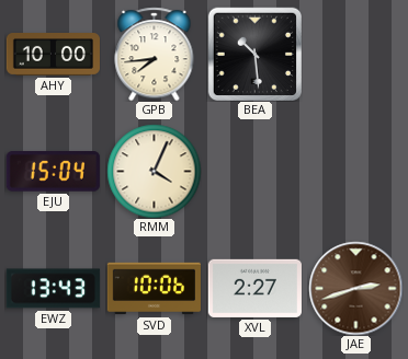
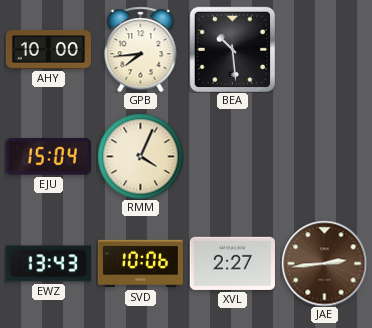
JAE: 2:42 -> 2:44
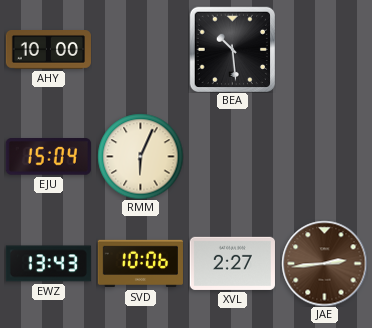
GPB: 7:44 -> none
RMM: 4:04 -> 6:04
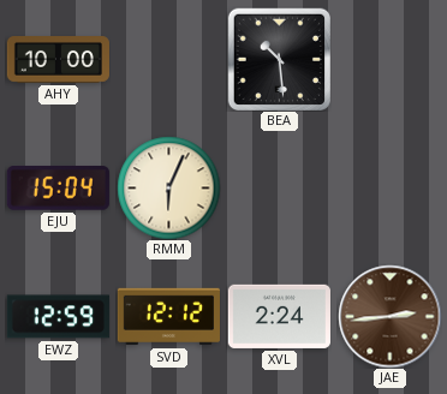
EWZ: 13:43 -> 12:59
SVD: 10:06 -> 12:12
XVL: 2:27 -> 2:24
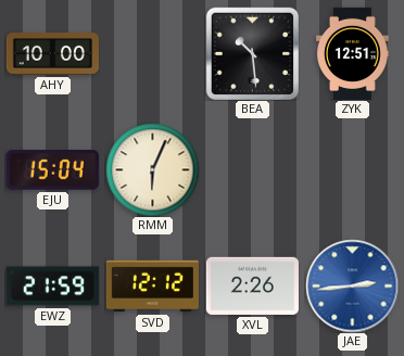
ZYK: none -> 12:51
EWZ: 12:59 -> 21:59
XVL: 2:24 -> 2:26
JAE dial: brown -> blue
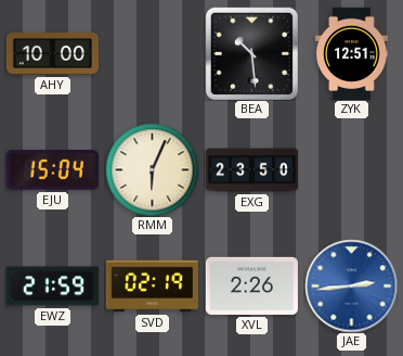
EXG: none -> 23:50
SVD: 12:12 -> 02:19
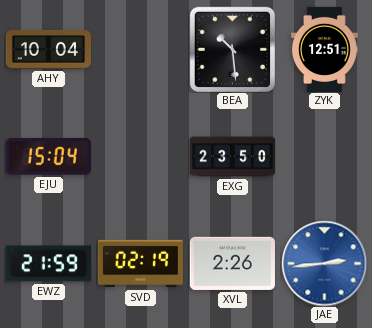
AHY: 10:00 -> 10:04
RMM: 6:04 -> none
